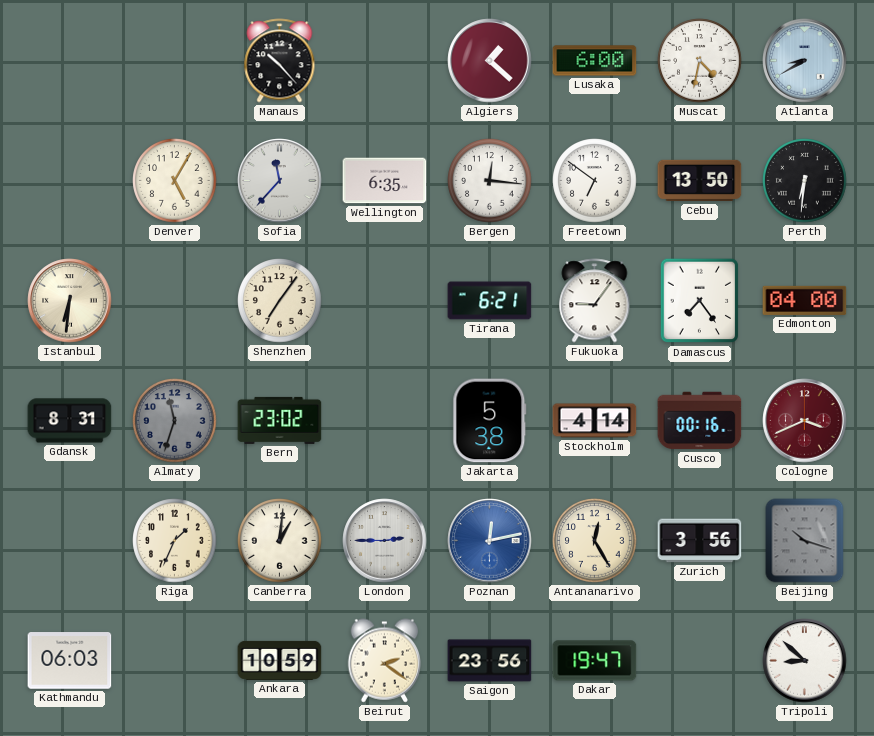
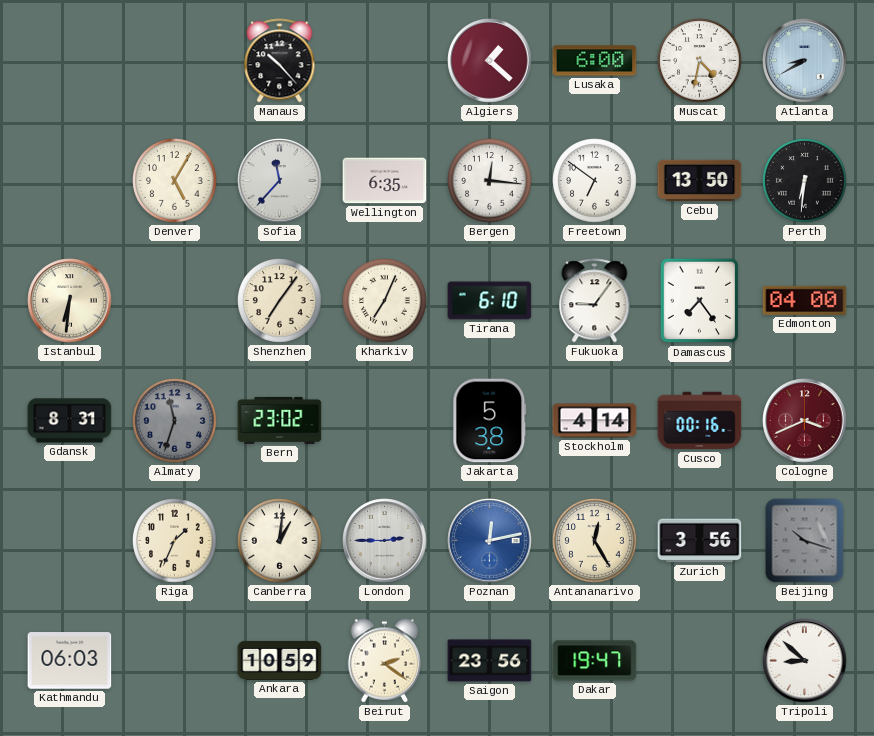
Kharkiv: none -> 7:04
Tirana: 6:21 -> 6:10
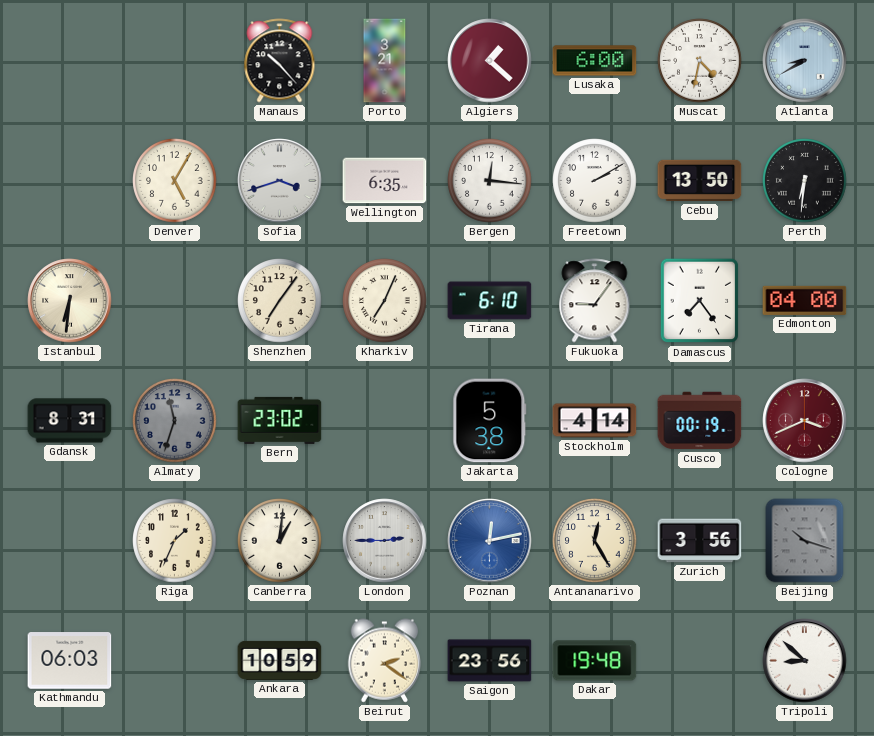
Porto: none -> 3:21
Sofia: 11:37 -> 3:42
Freetown: 6:51 -> 2:10
Cusco: 00:16 -> 00:19
Dakar: 19:47 -> 19:48
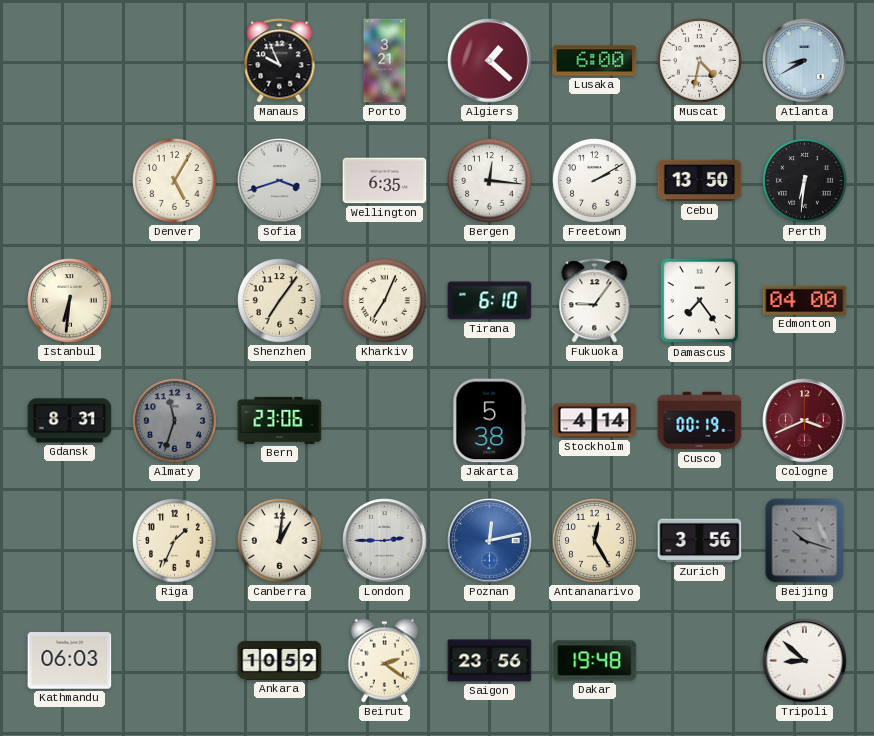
Manaus: 10:23 -> 9:56
Bern: 23:02 -> 23:06
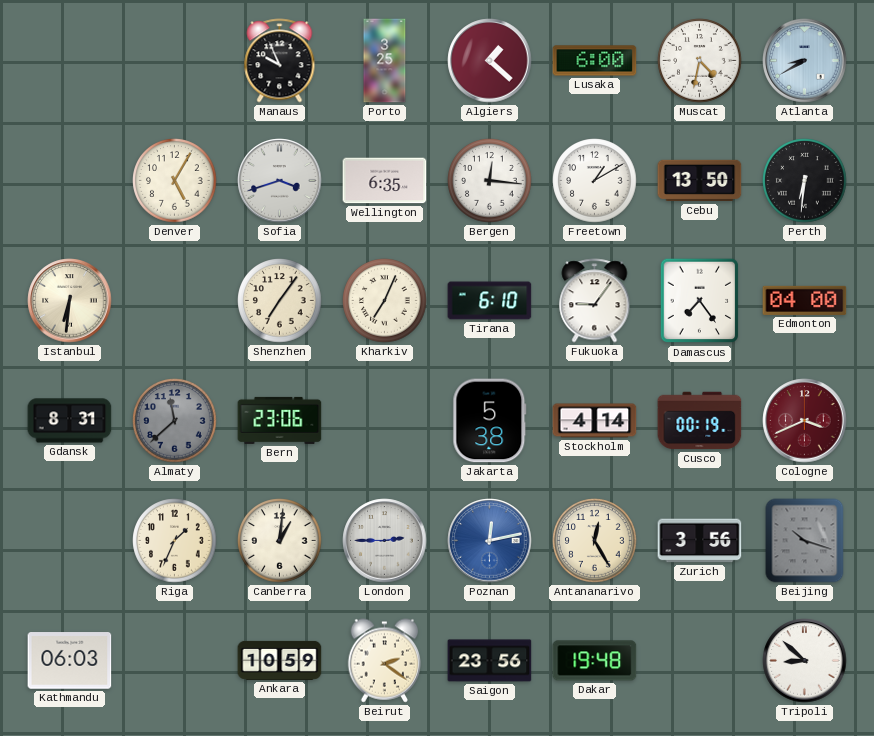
Porto: 3:21 -> 3:25
Freetown: 2:10 -> 1:10
Almaty: 11:33 -> 11:38
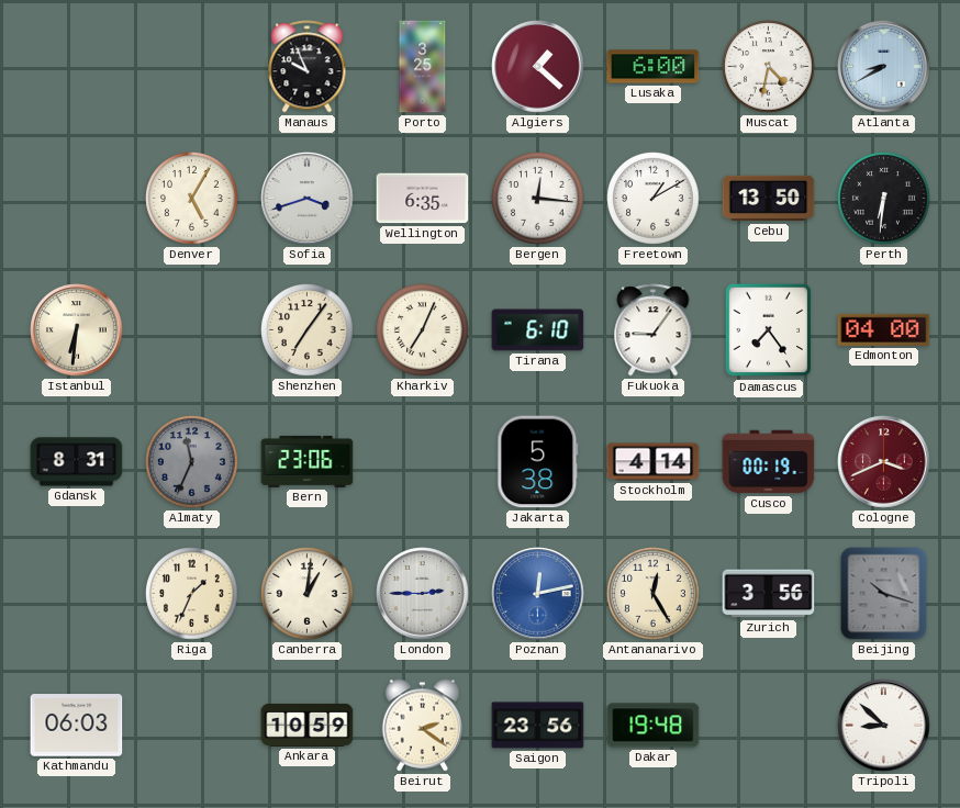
Almaty: 11:38 -> 11:34
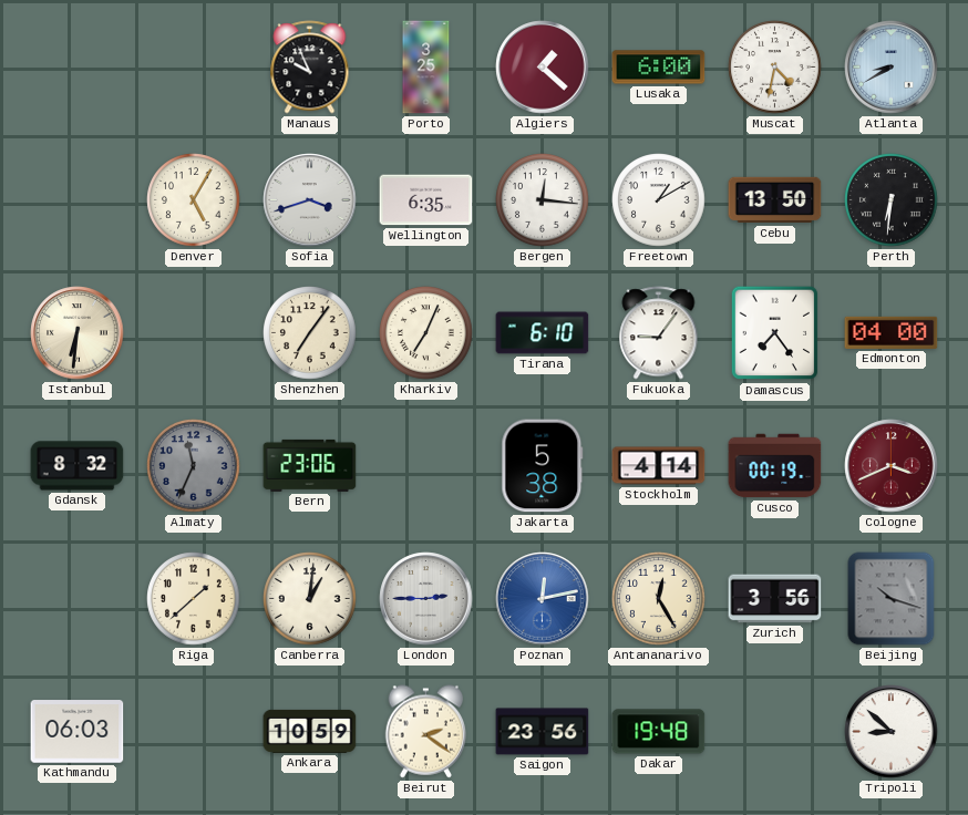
Gdansk: 8:31 -> 8:32
Riga: 1:34 -> 1:38
